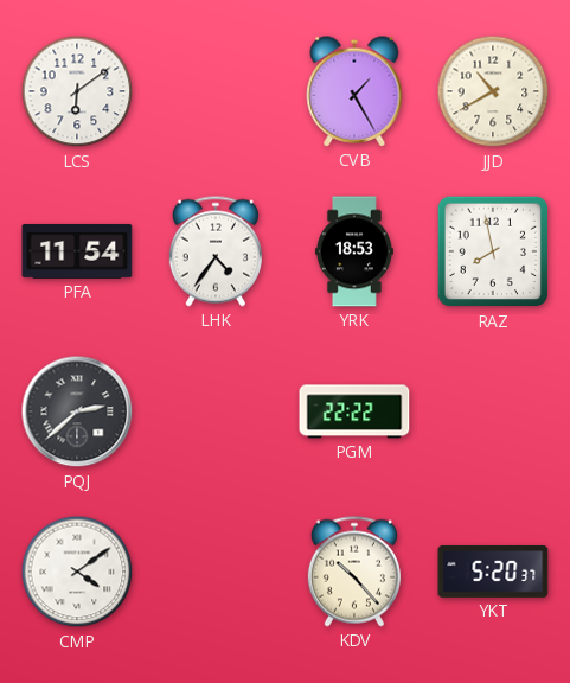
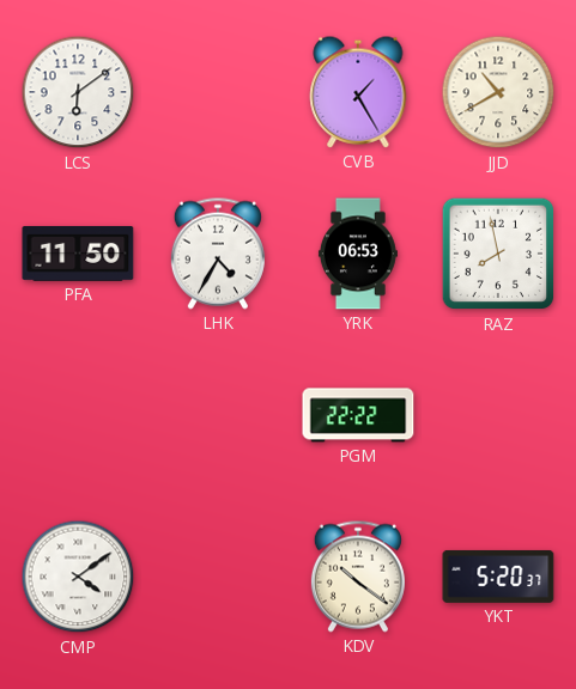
PFA: 11:54 -> 11:50
LHK: 4:36 -> 4:35
YRK: 18:53 -> 06:53
PQJ: 2:38 -> none
KDV: 10:23 -> 10:21
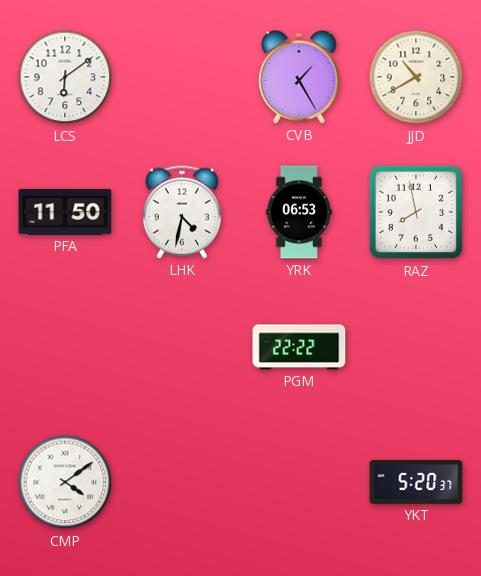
LHK: 4:35 -> 4:32
KDV: 10:21 -> none
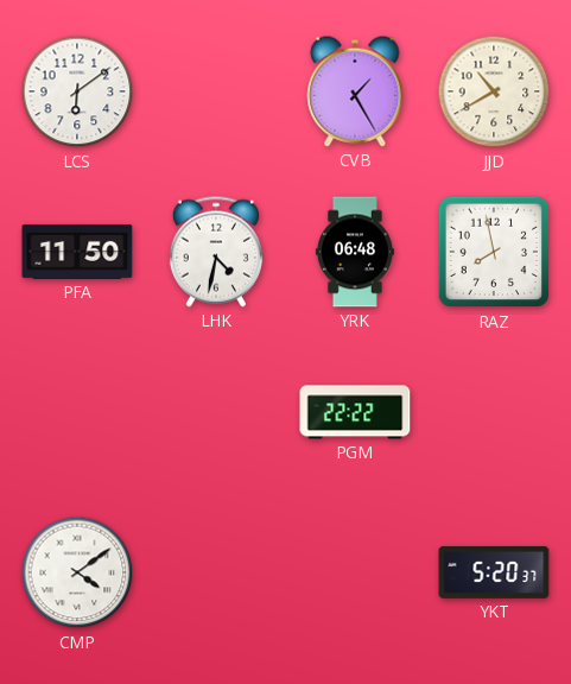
YRK: 06:53 -> 06:48
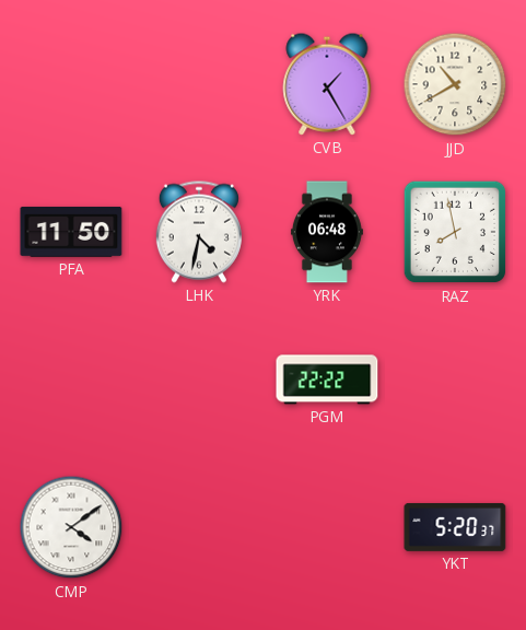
LCS: 6:09 -> none
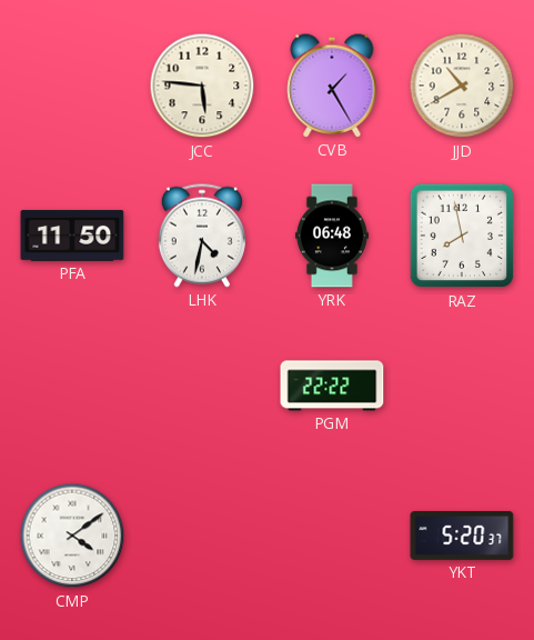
JCC: none -> 5:46
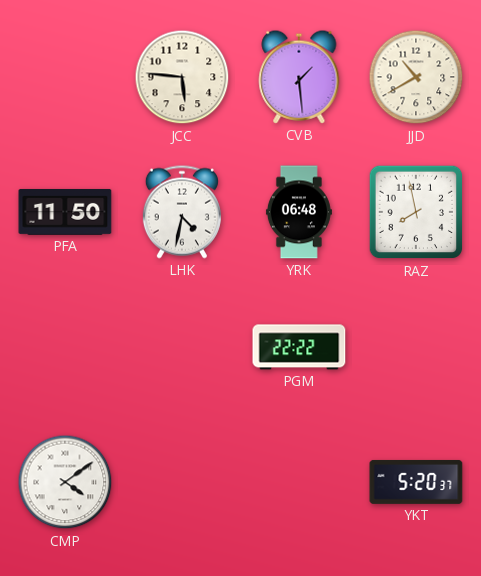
CVB: 1:25 -> 1:29
